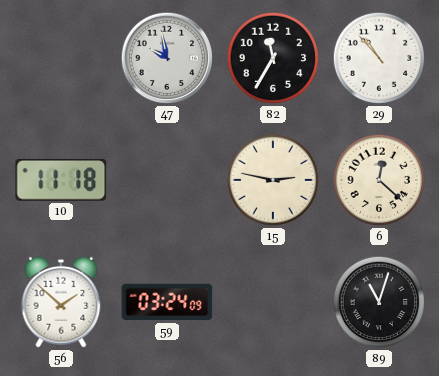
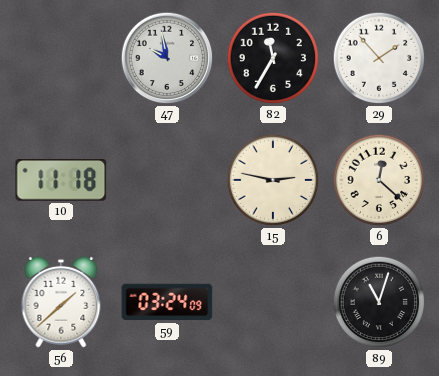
29: 10:53 -> 1:53
56: 1:52 -> 1:38
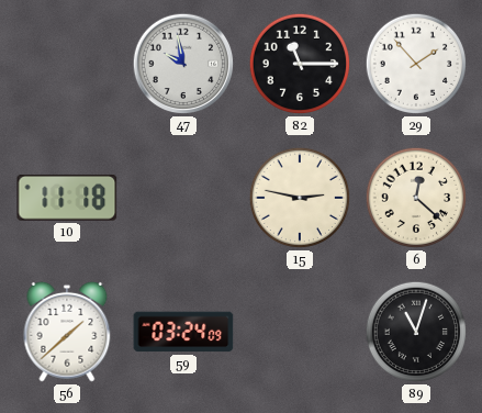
82: 11:35 -> 11:15
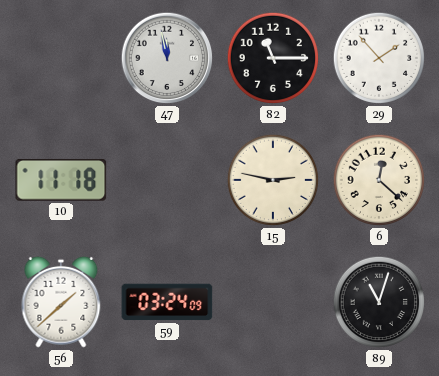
47: 9:58 -> 11:58
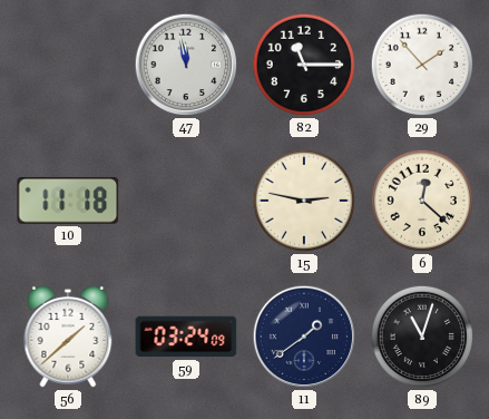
11: none -> 1:39
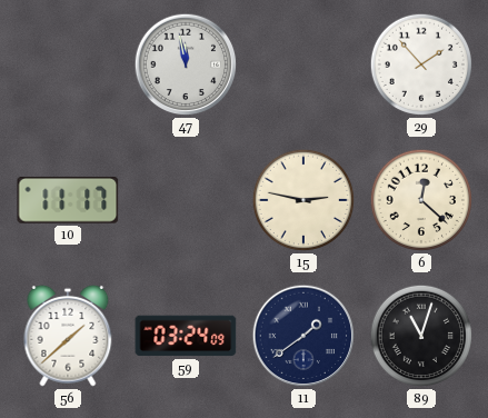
82: 11:15 -> none
10: 11:18 -> 11:17
